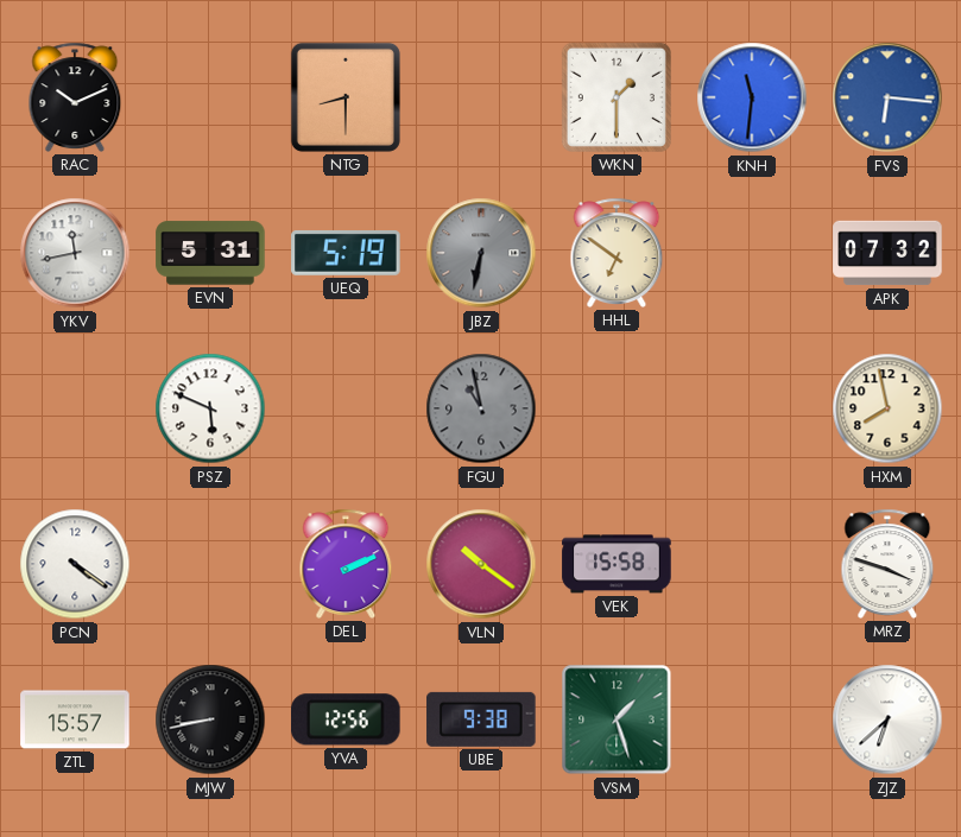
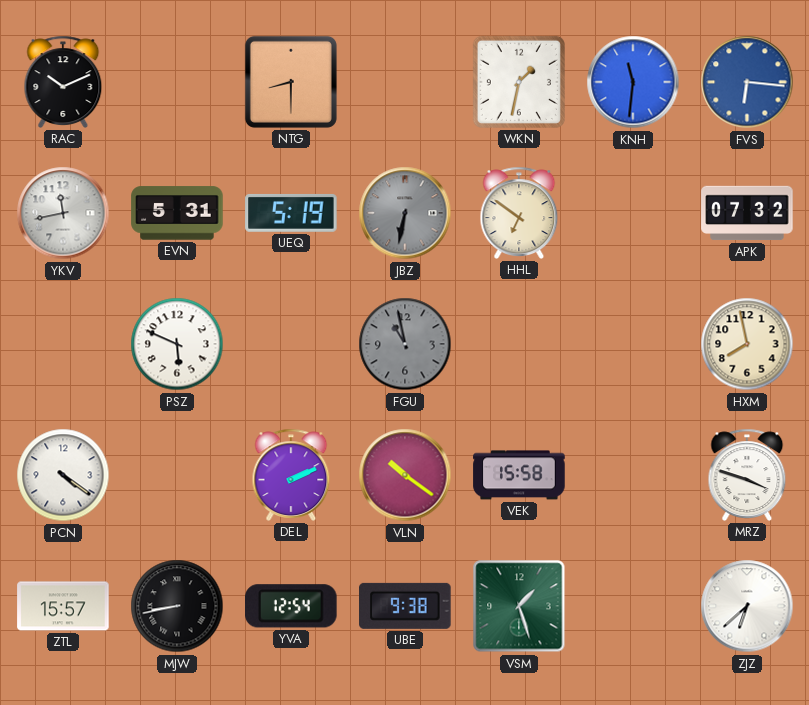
WKN: 1:30 -> 1:32
YVA: 12:56 -> 12:54
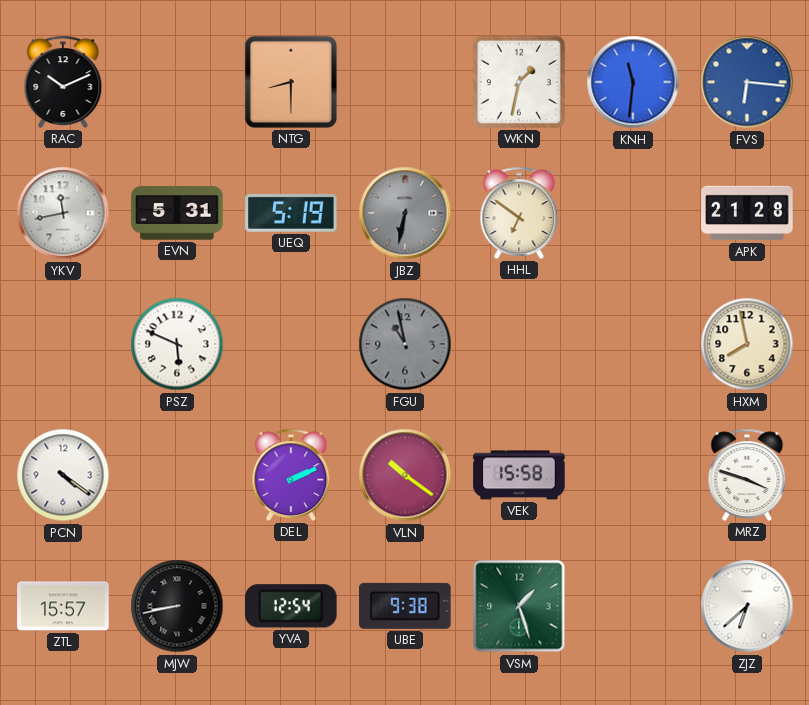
APK: 07:32 -> 21:28
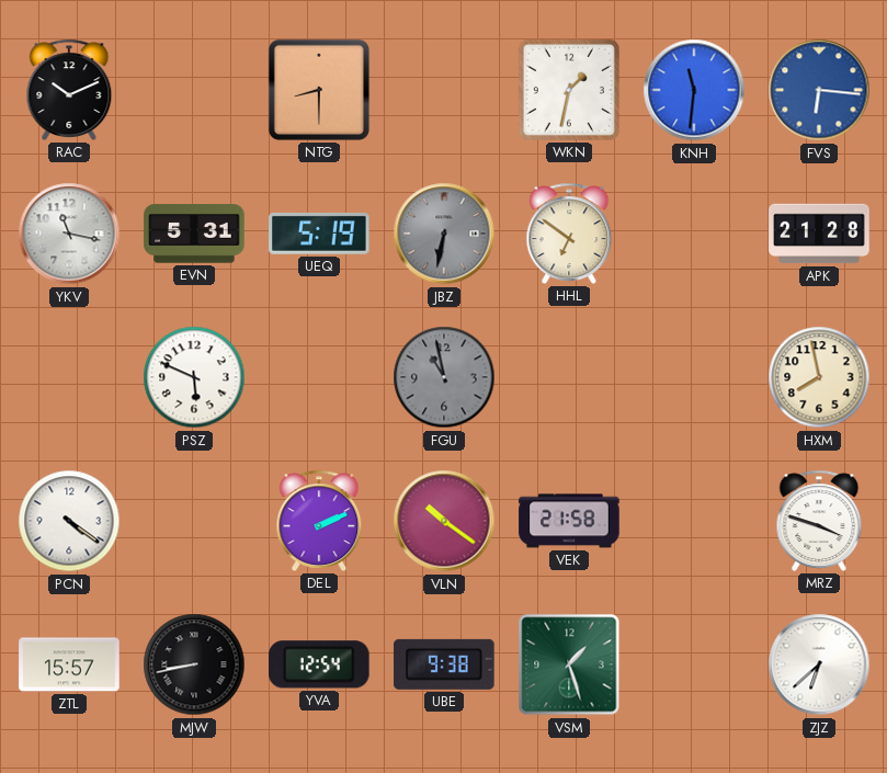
YKV: 11:43 -> 11:17
VEK: 15:58 -> 21:58
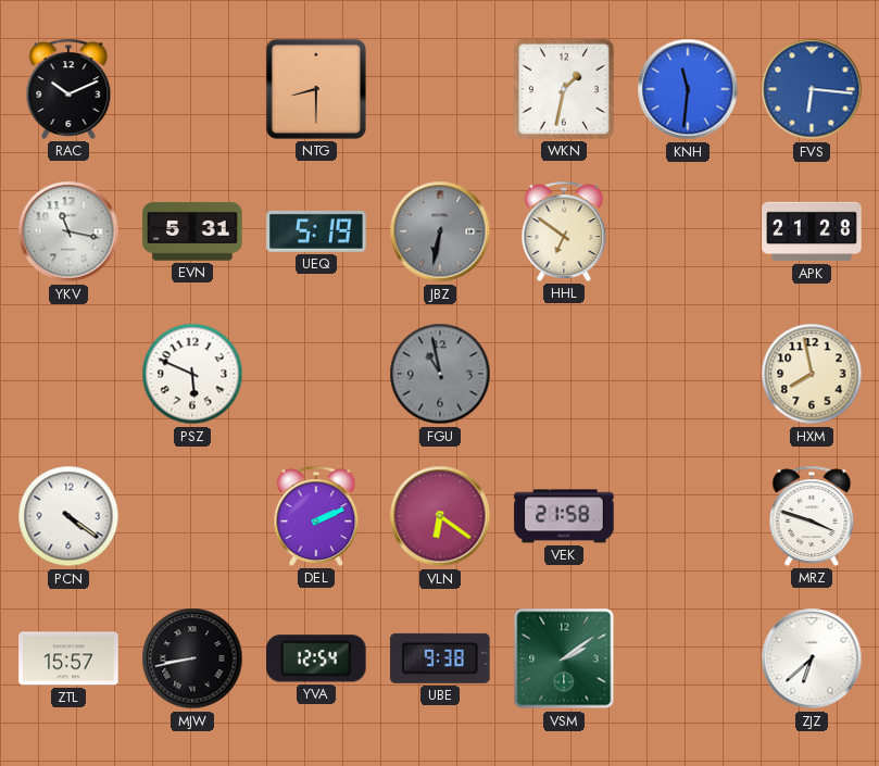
VLN: 10:21 -> 6:21
VSM: 1:27 -> 2:09
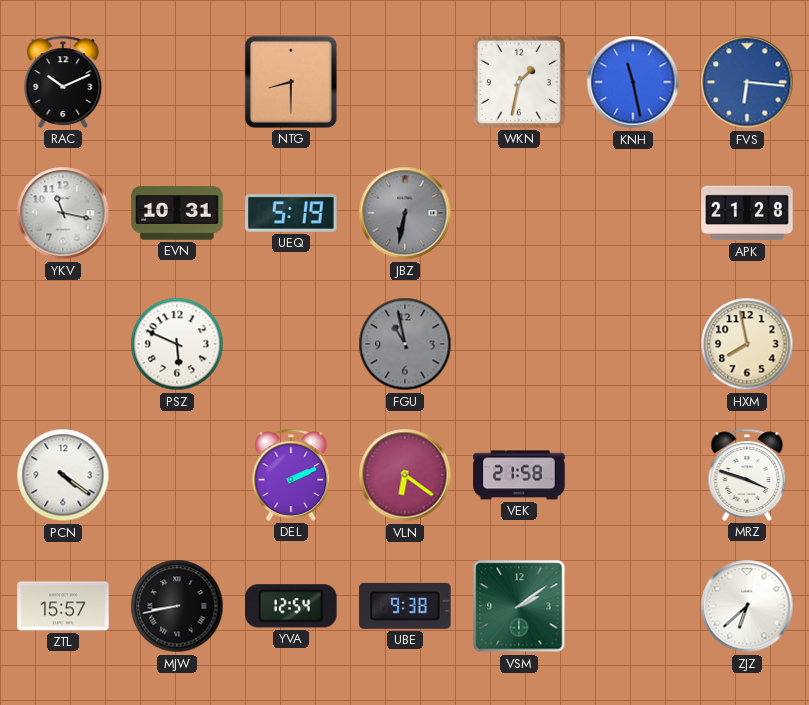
KNH: 11:31 -> 11:28
EVN: 5:31 -> 10:31
HHL: 6:51 -> none
